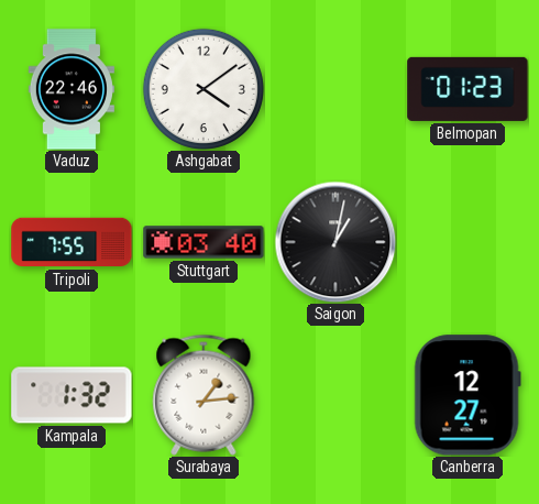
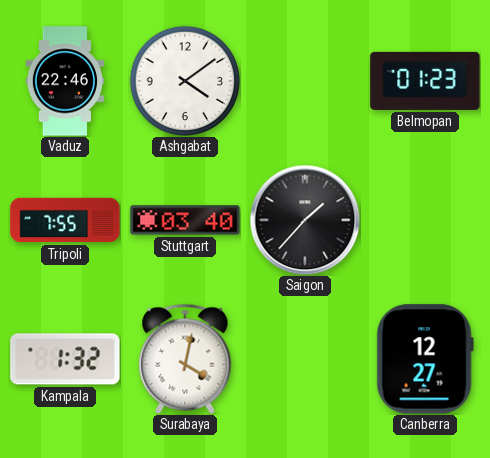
Saigon: 1:02 -> 1:37
Surabaya: 1:14 -> 4:02
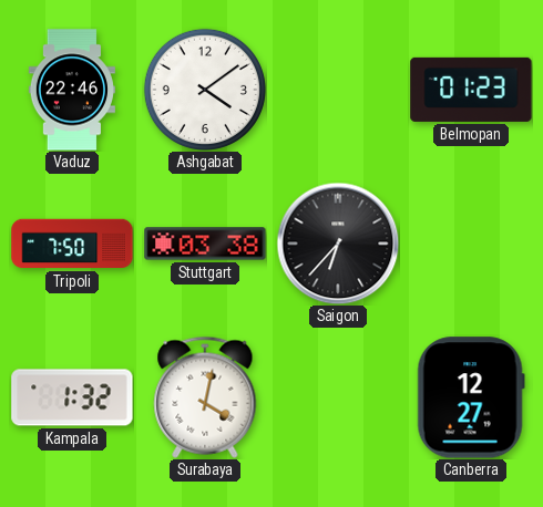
Tripoli: 7:55 -> 7:50
Stuttgart: 03:40 -> 03:38
Saigon: 1:37 -> 6:37
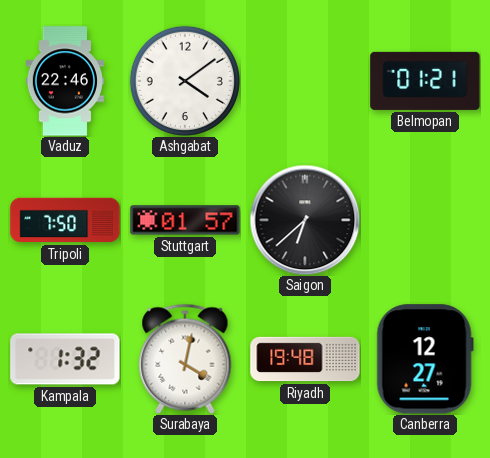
Belmopan: 01:23 -> 01:21
Stuttgart: 03:38 -> 01:57
Saigon: 6:37 -> 6:38
Riyadh: none -> 19:48
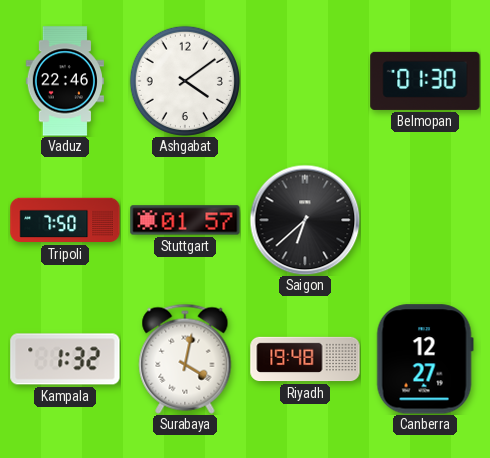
Belmopan: 01:21 -> 01:30
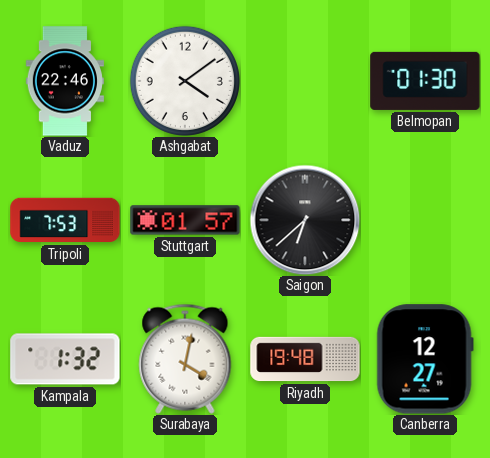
Tripoli: 7:50 -> 7:53
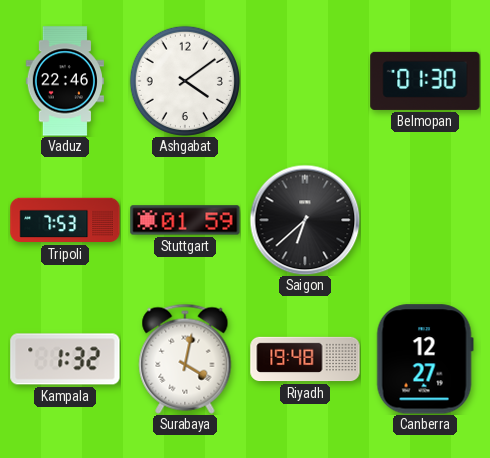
Stuttgart: 01:57 -> 01:59
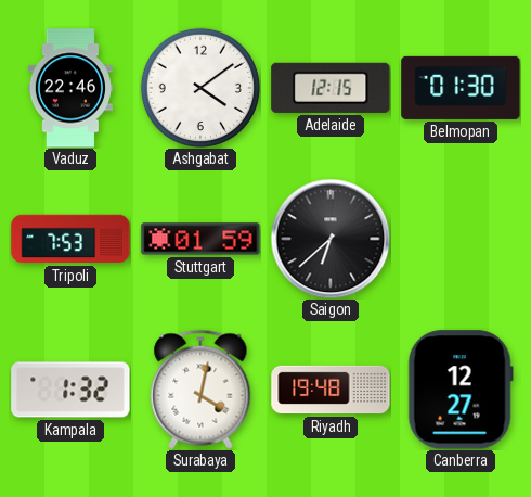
Adelaide: none -> 12:15
